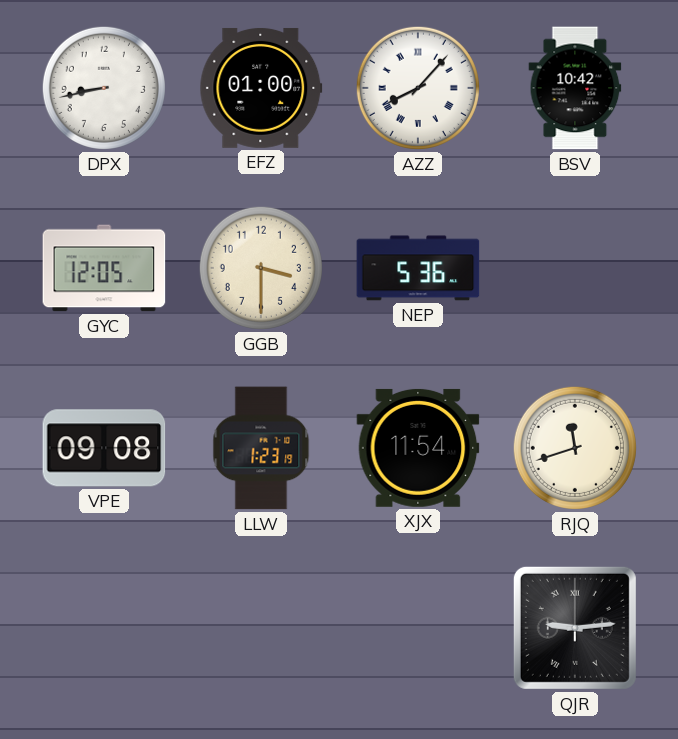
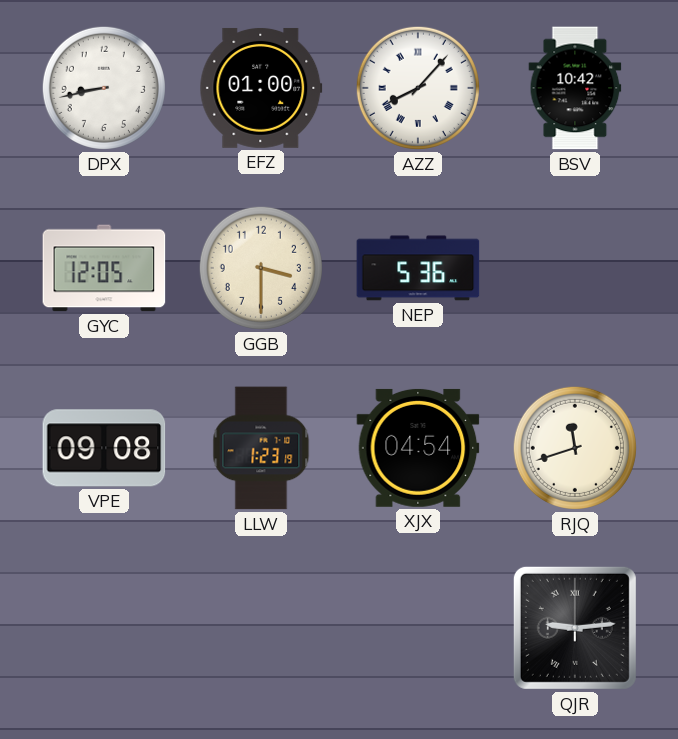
XJX: 11:54 -> 04:54
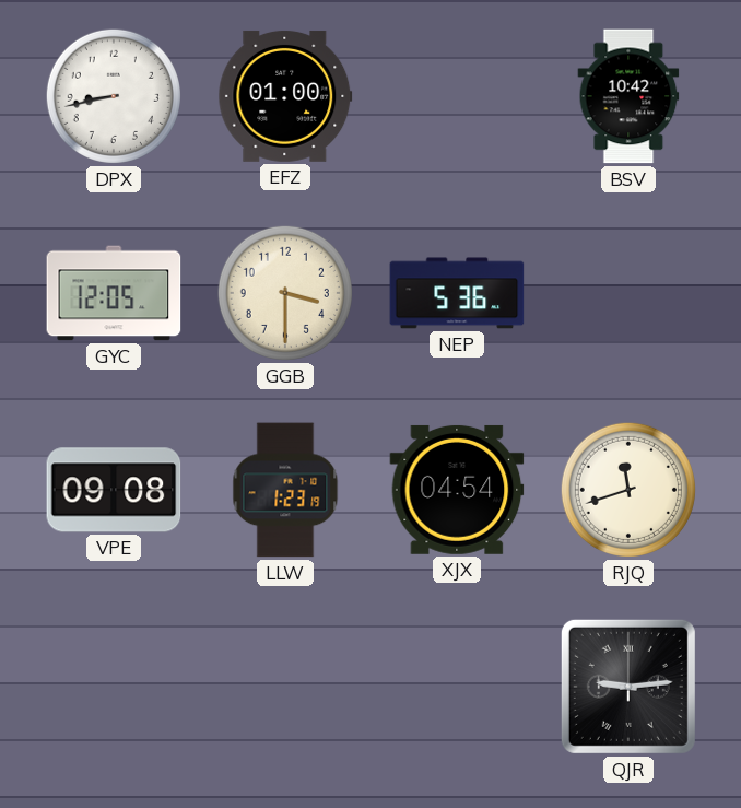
AZZ: 8:07 -> none
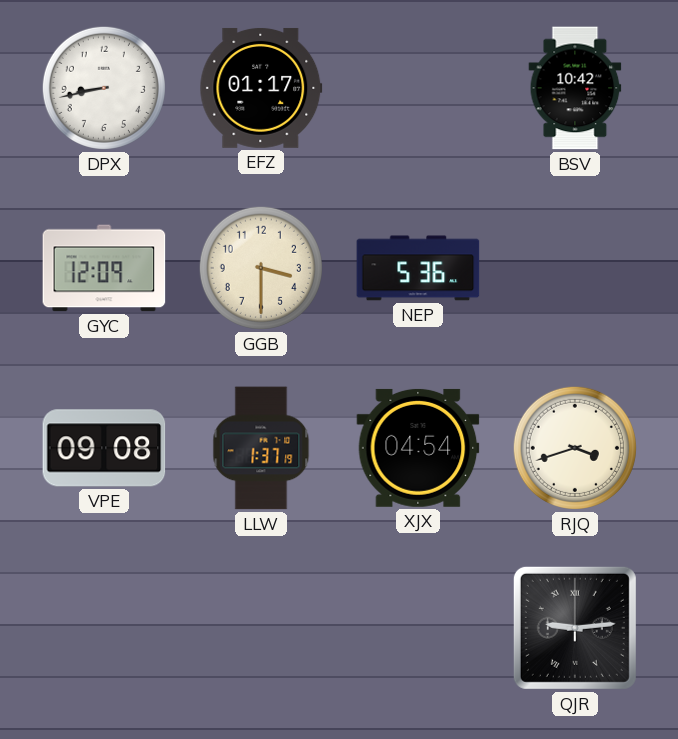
EFZ: 01:00 -> 01:17
GYC: 12:05 -> 12:09
LLW: 1:23 -> 1:37
RJQ: 11:42 -> 3:42
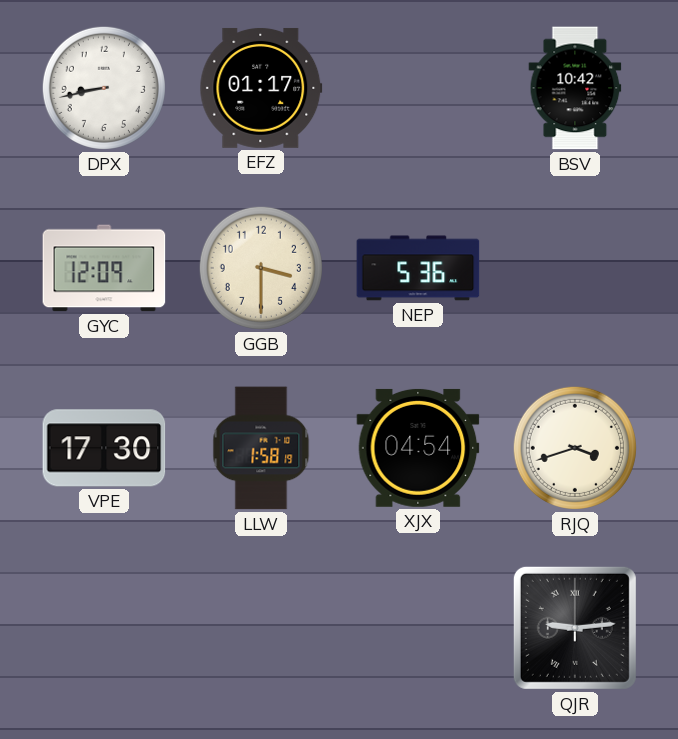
VPE: 09:08 -> 17:30
LLW: 1:37 -> 1:58
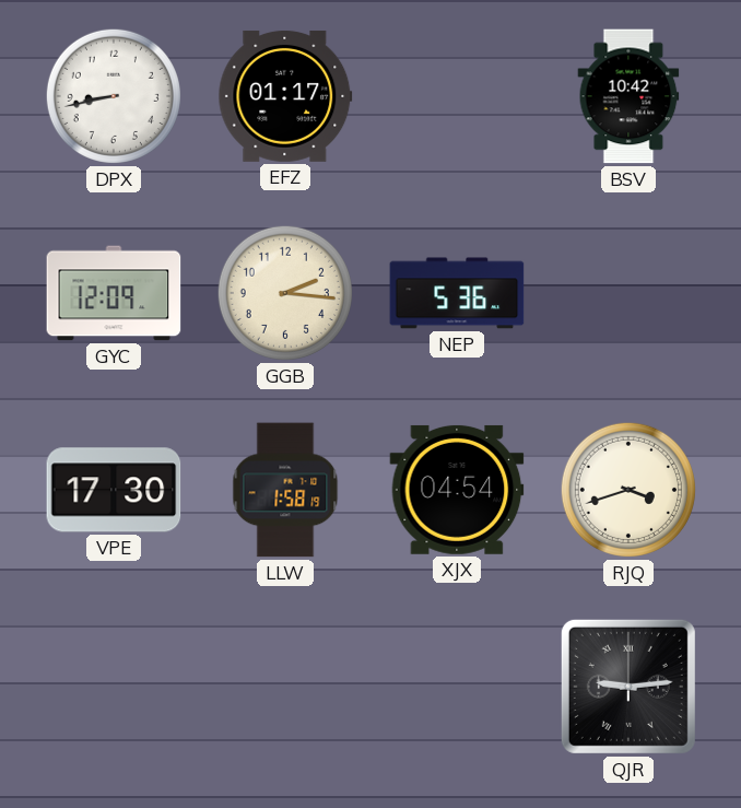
GGB: 3:30 -> 2:16
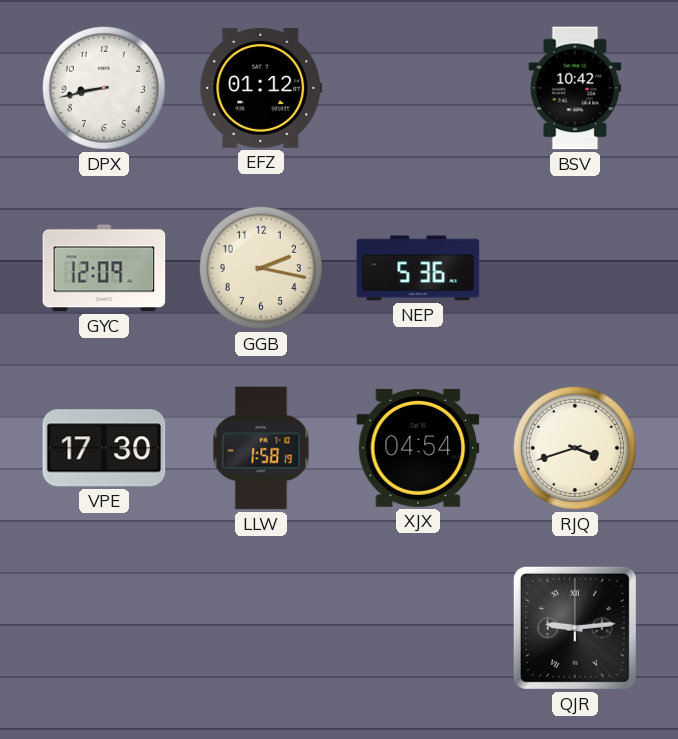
EFZ: 01:17 -> 01:12
GGB: 2:16 -> 2:17
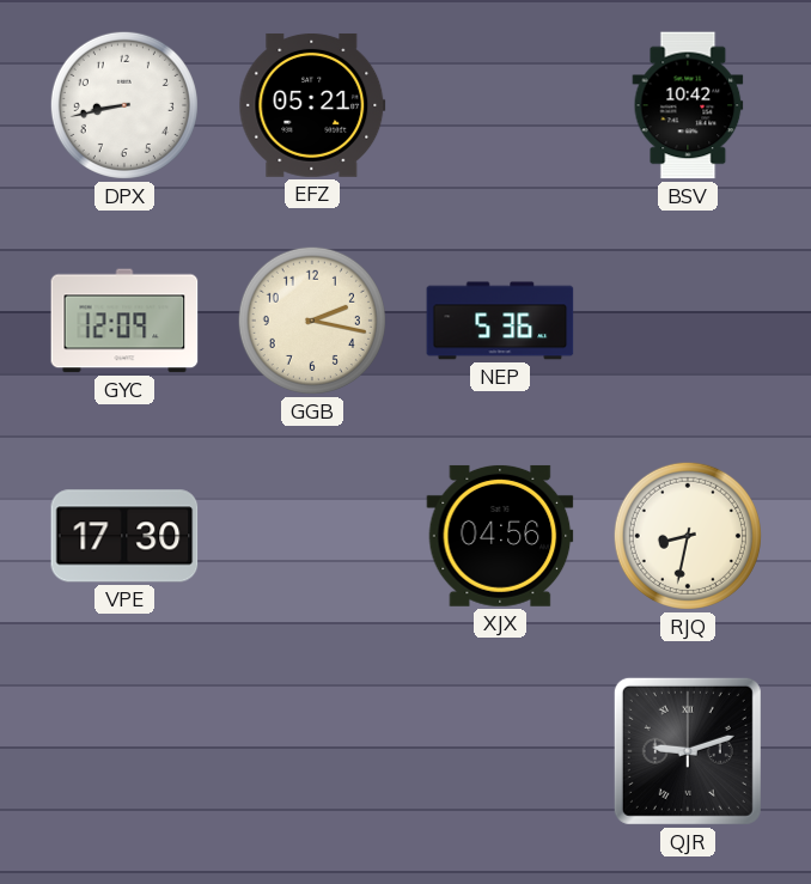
EFZ: 01:12 -> 05:21
LLW: 1:58 -> none
XJX: 04:54 -> 04:56
RJQ: 3:42 -> 8:32
QJR: 9:14 -> 9:12
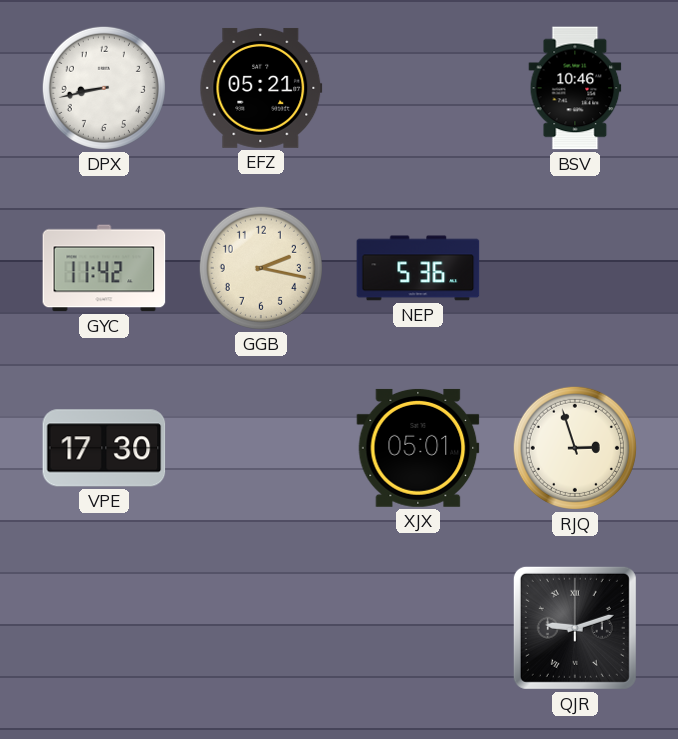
BSV: 10:42 -> 10:46
GYC: 12:09 -> 11:42
XJX: 04:56 -> 05:01
RJQ: 8:32 -> 2:57
